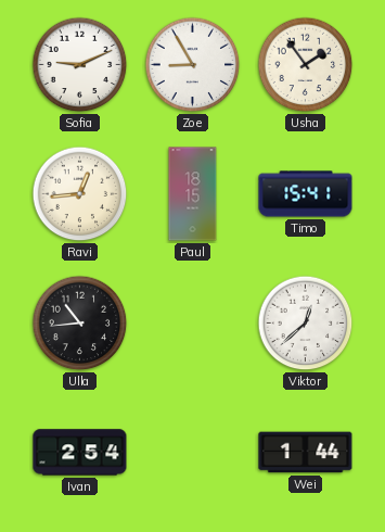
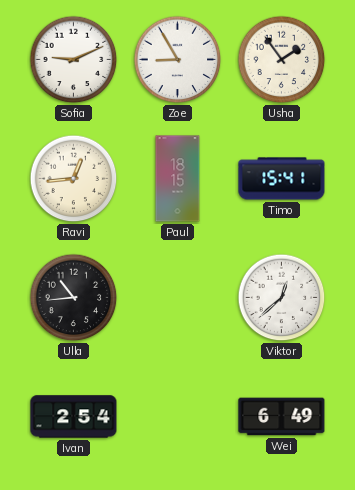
Wei: 1:44 -> 6:49
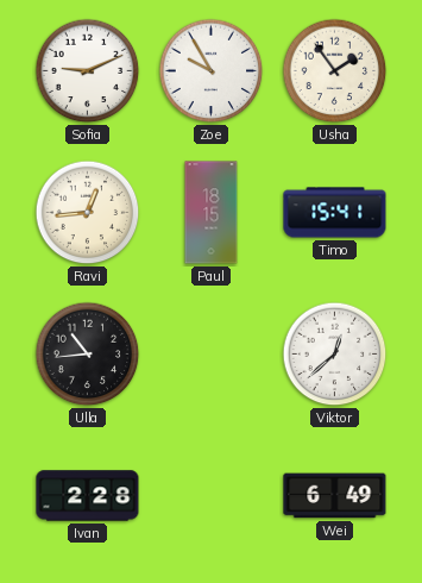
Zoe: 8:55 -> 9:55
Ivan: 2:54 -> 2:28
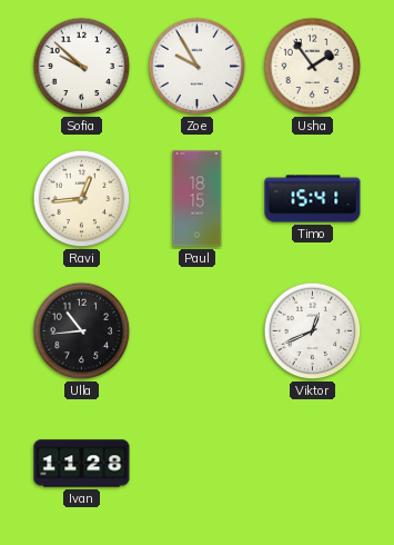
Sofia: 9:11 -> 9:52
Viktor: 12:38 -> 12:41
Ivan: 2:28 -> 11:28
Wei: 6:49 -> none
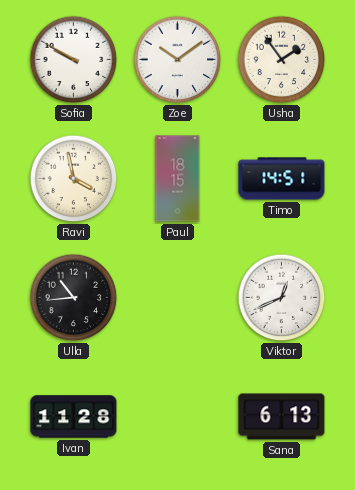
Sofia: 9:52 -> 9:50
Zoe: 9:55 -> 10:09
Ravi: 12:44 -> 3:58
Timo: 15:41 -> 14:51
Sana: none -> 6:13
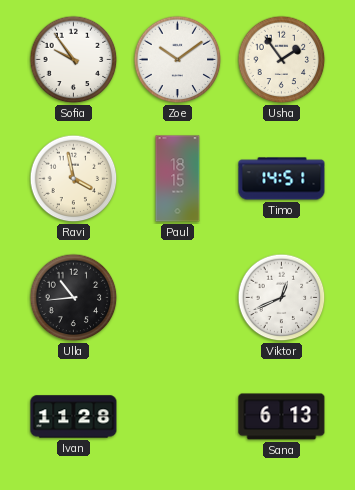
Sofia: 9:50 -> 9:54
